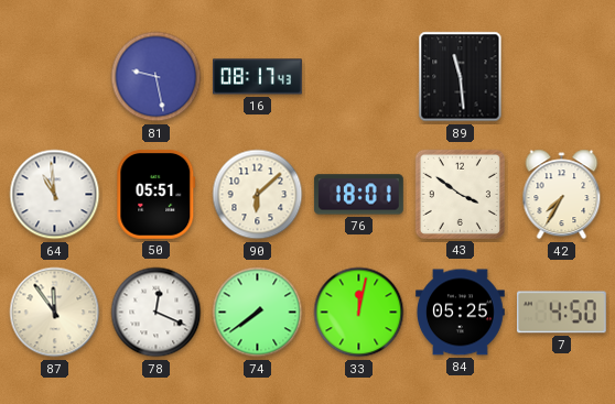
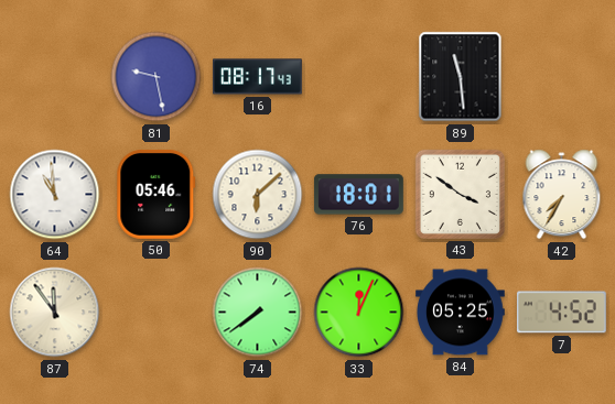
50: 05:51 -> 05:46
78: 12:19 -> none
33: 12:02 -> 12:04
7: 4:50 -> 4:52
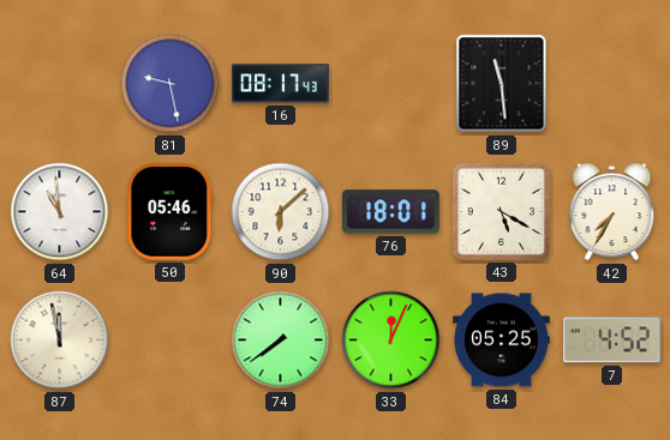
43: 3:51 -> 5:20
87: 11:54 -> 11:58
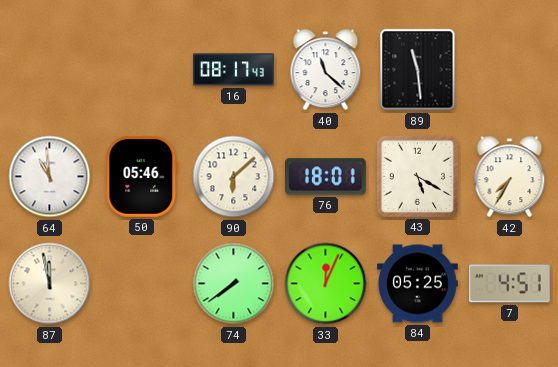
81: 9:28 -> none
40: none -> 11:22
7: 4:52 -> 4:51
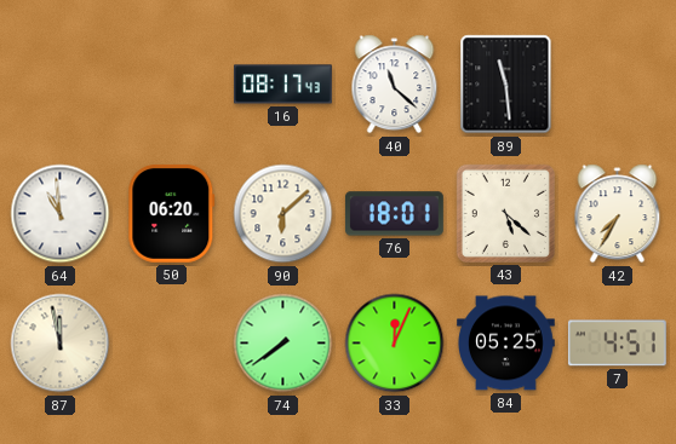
50: 05:46 -> 06:20
43: 5:20 -> 5:22
